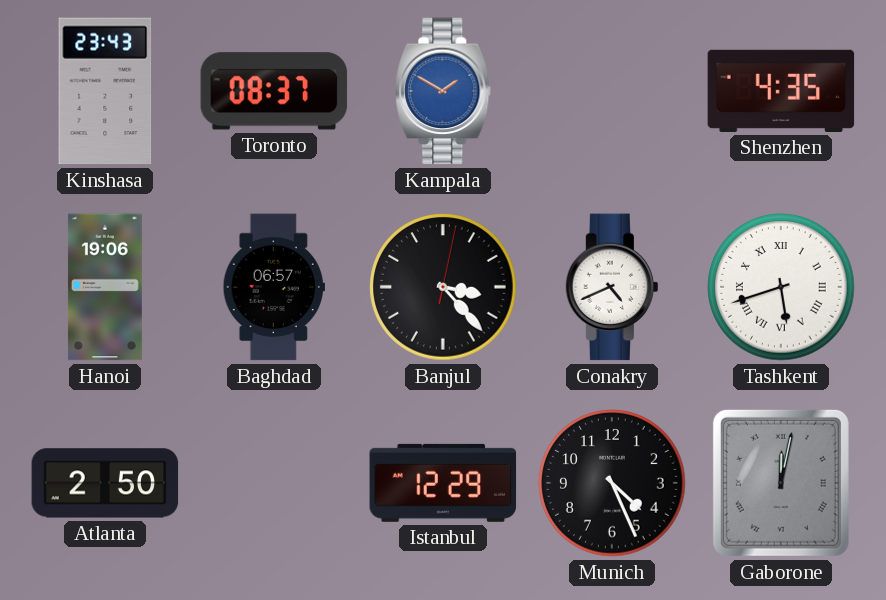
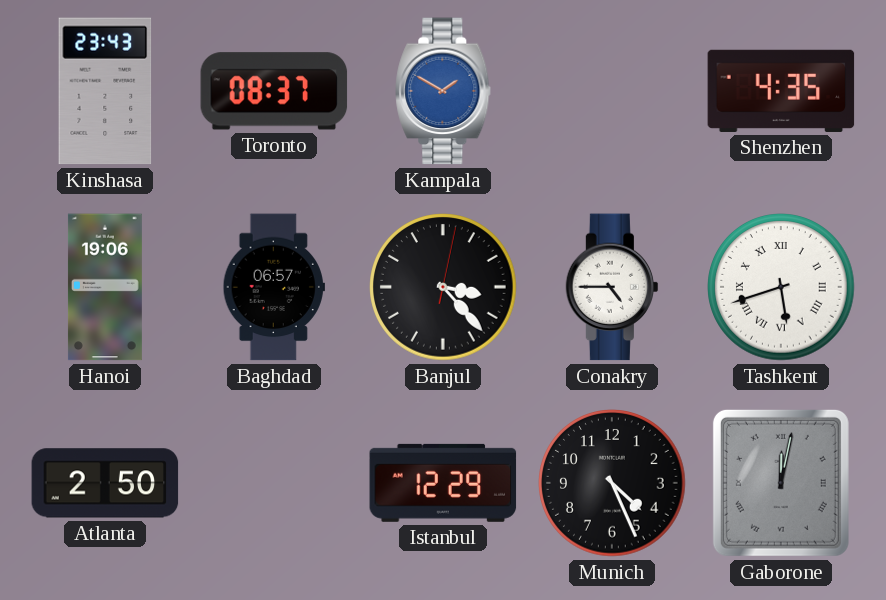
Conakry: 4:41 -> 4:45
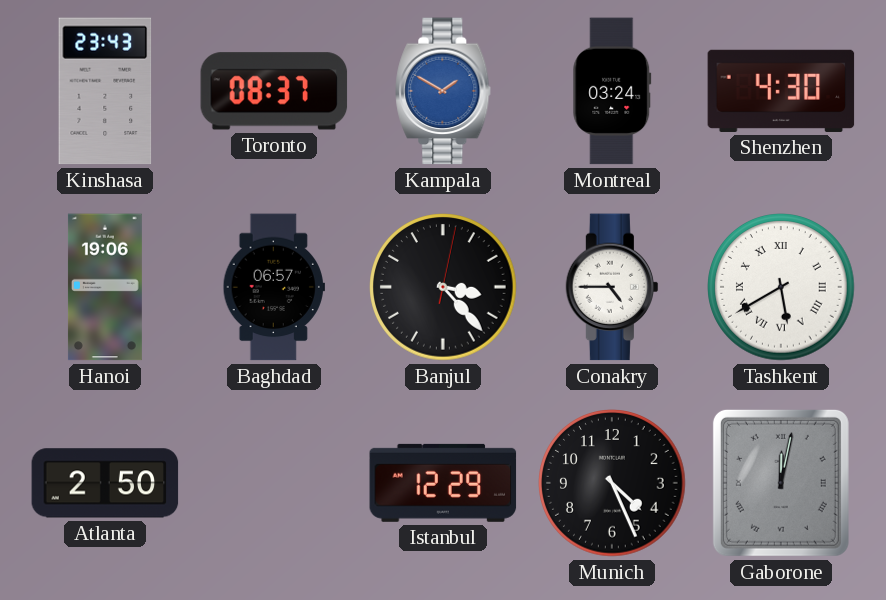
Montreal: none -> 03:24
Shenzhen: 4:35 -> 4:30
Tashkent: 5:42 -> 5:40
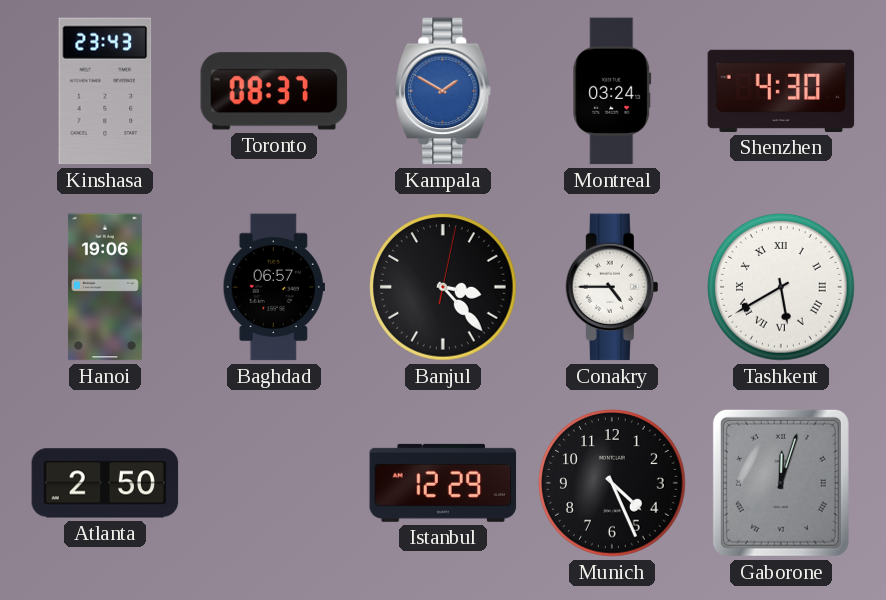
Gaborone: 12:02 -> 12:03
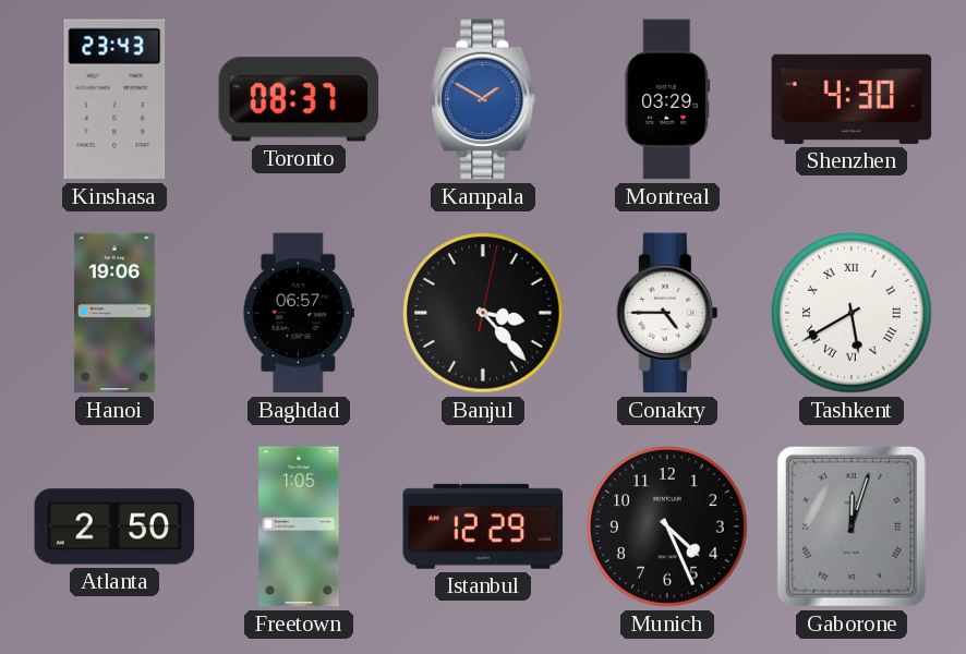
Montreal: 03:24 -> 03:29
Freetown: none -> 1:05
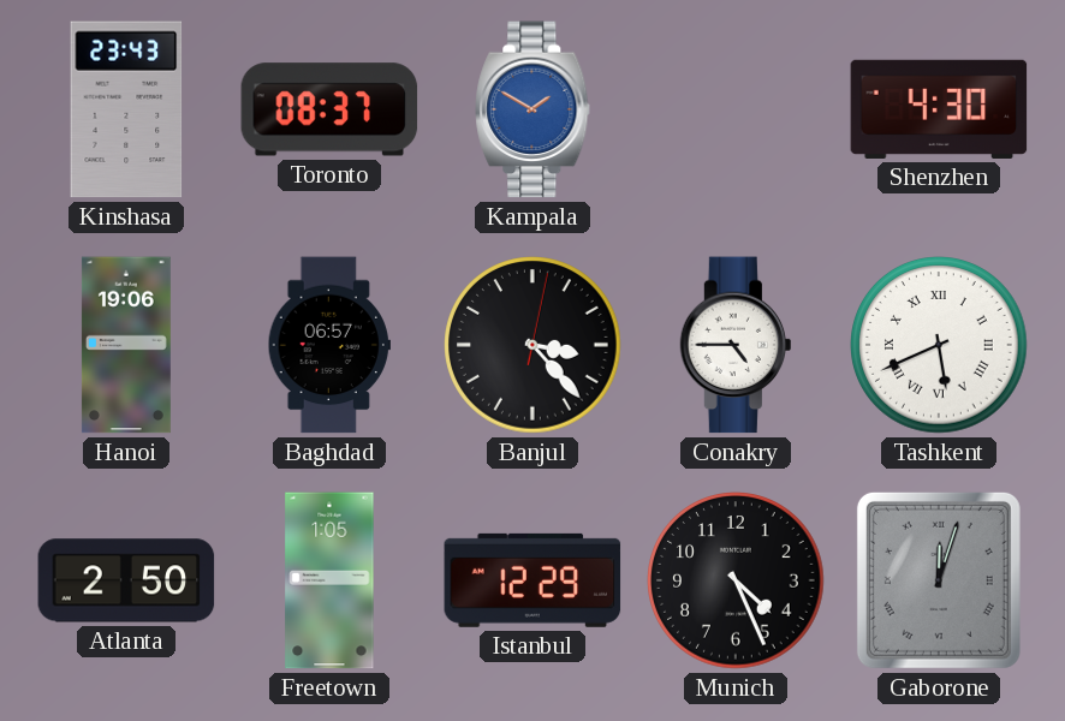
Montreal: 03:29 -> none
Tashkent: 5:40 -> 5:41
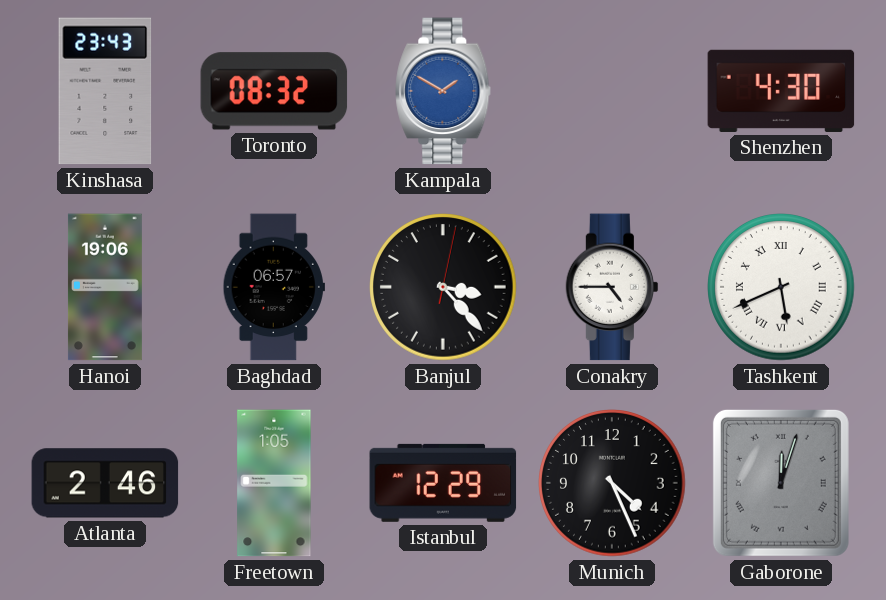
Toronto: 08:37 -> 08:32
Atlanta: 2:50 -> 2:46
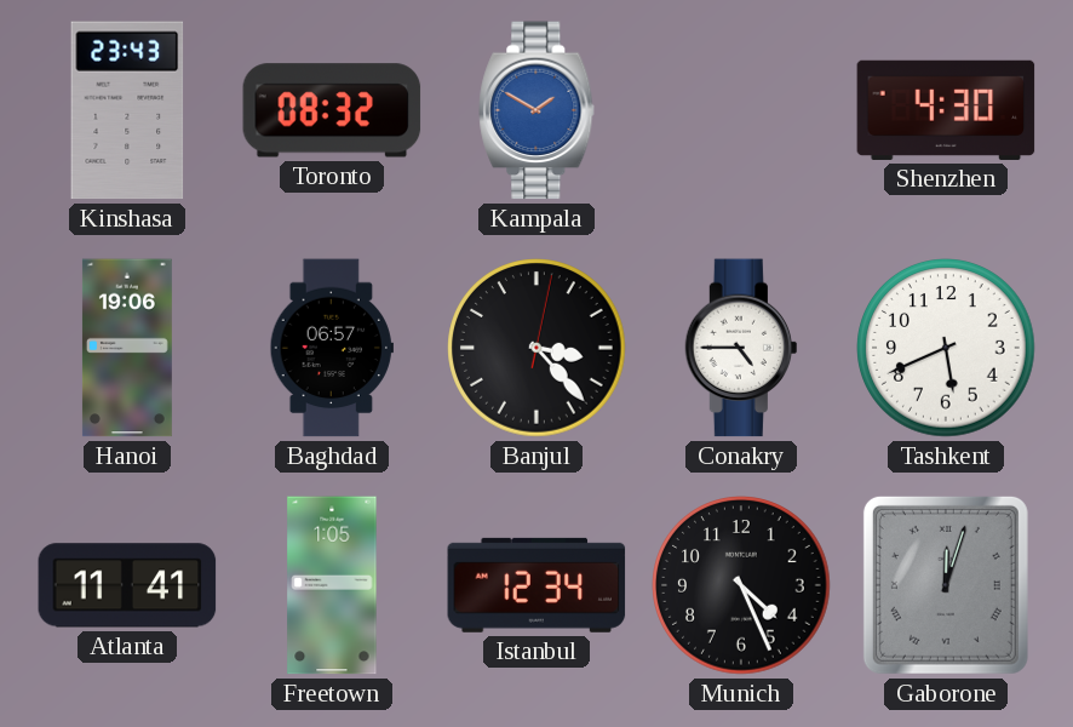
Tashkent numerals: Roman -> Arabic
Atlanta: 2:46 -> 11:41
Istanbul: 12:29 -> 12:34
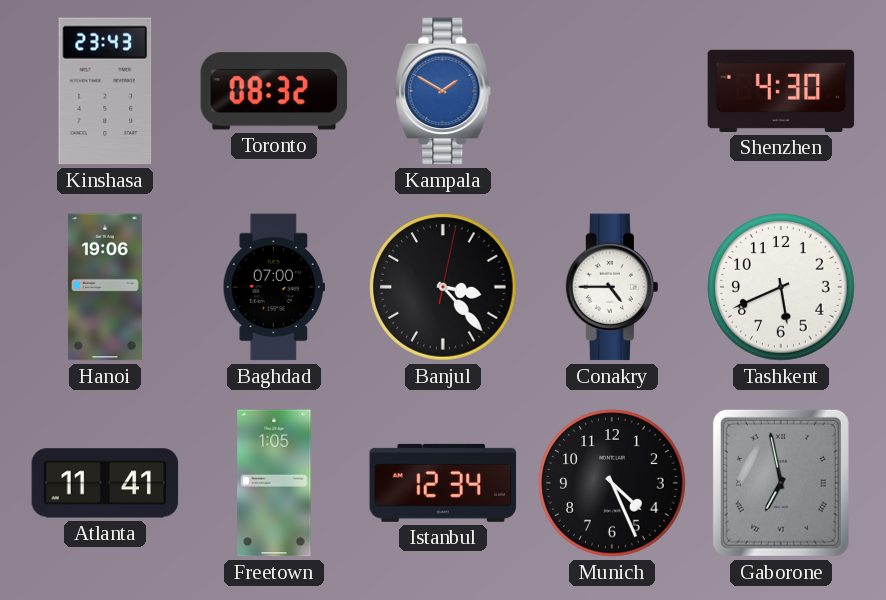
Baghdad: 06:57 -> 07:00
Gaborone: 12:03 -> 6:58
